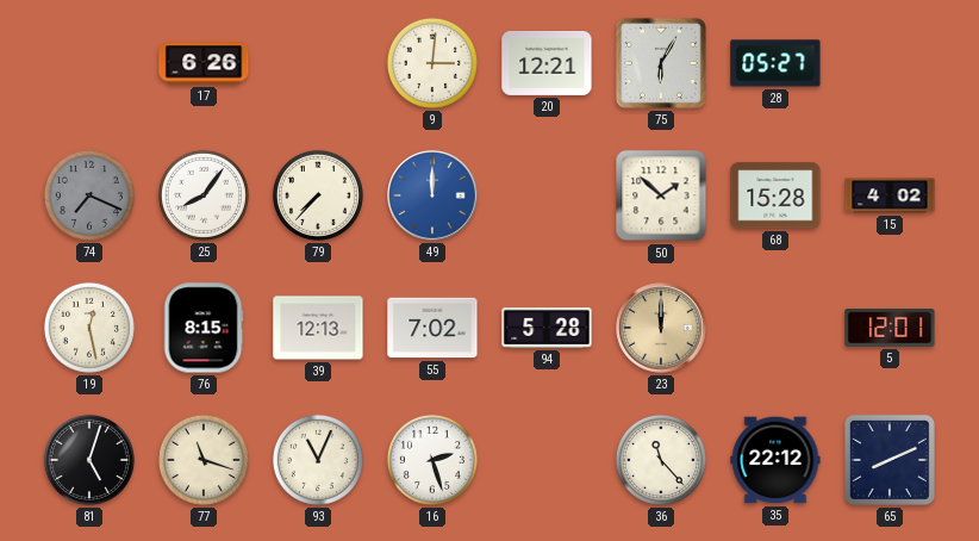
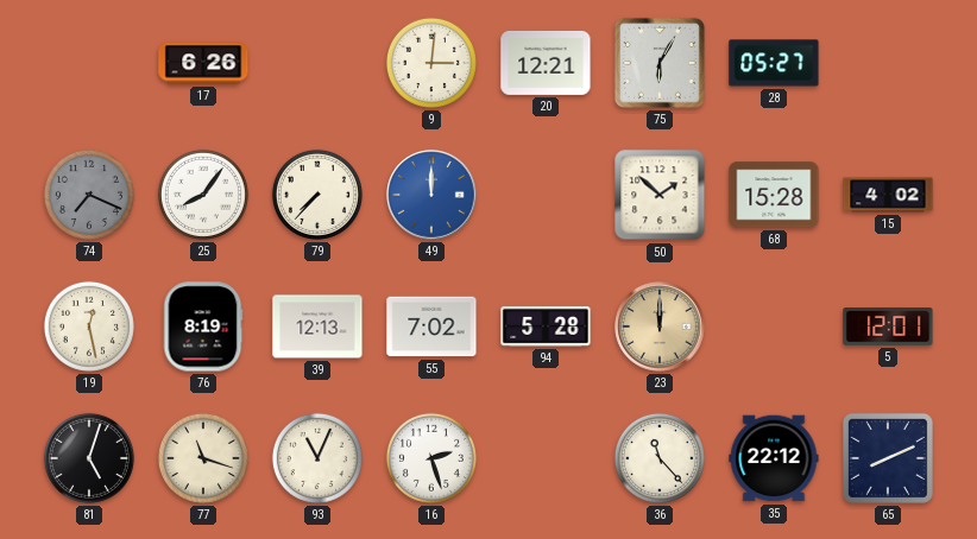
76: 8:15 -> 8:19
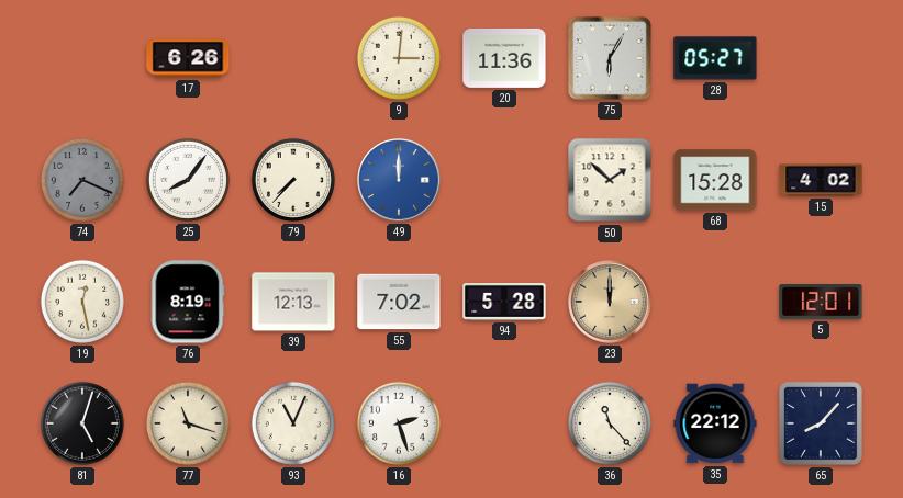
20: 12:21 -> 11:36
65: 8:11 -> 8:07
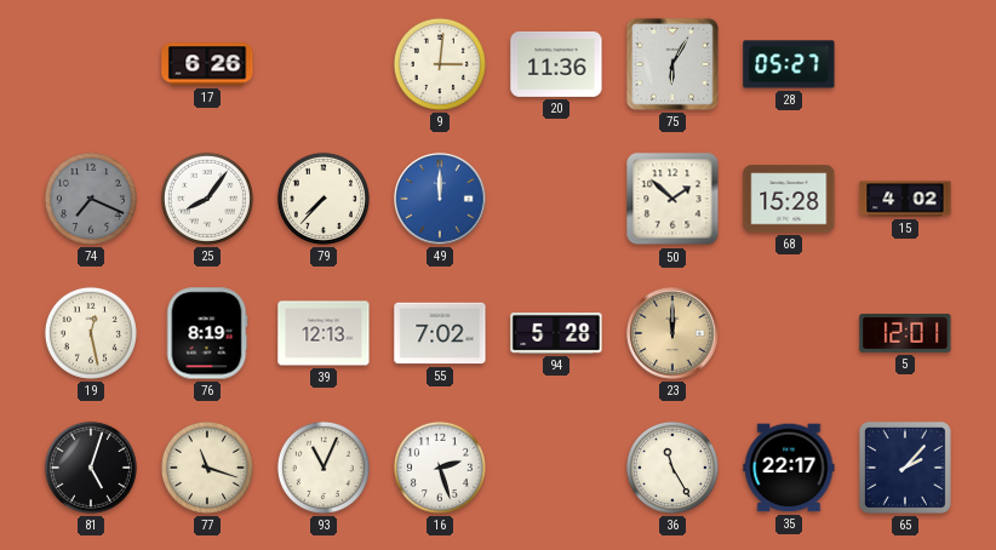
36: 11:23 -> 11:25
35: 22:12 -> 22:17
65: 8:07 -> 2:07
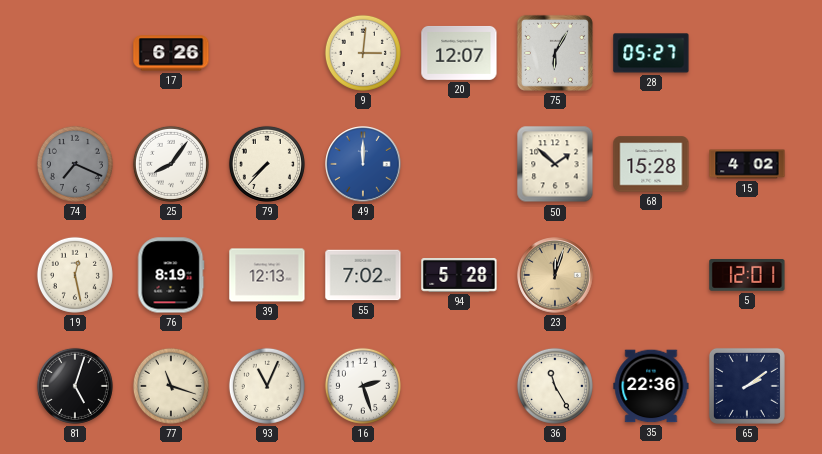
20: 11:36 -> 12:07
23: 12:00 -> 12:03
35: 22:17 -> 22:36
65: 2:07 -> 2:09
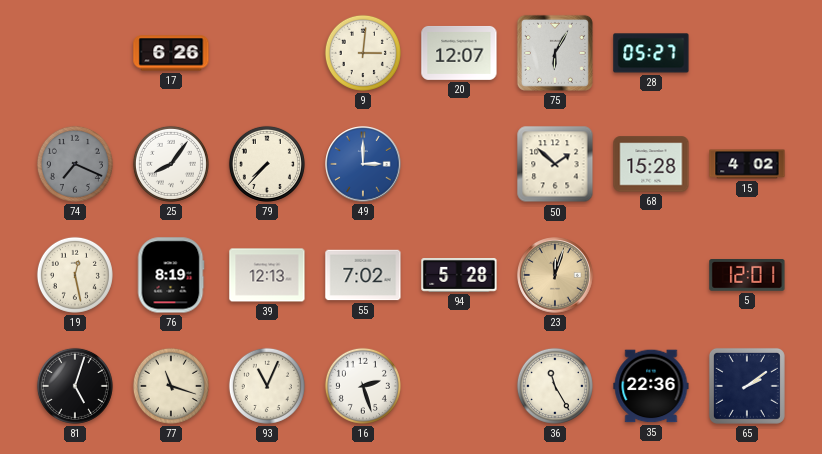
49: 12:00 -> 3:00
